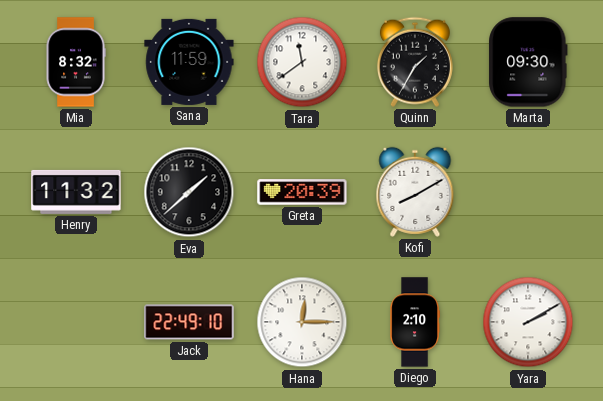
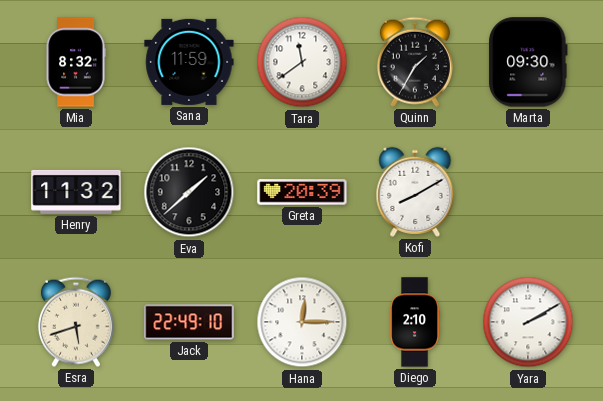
Esra: none -> 5:42
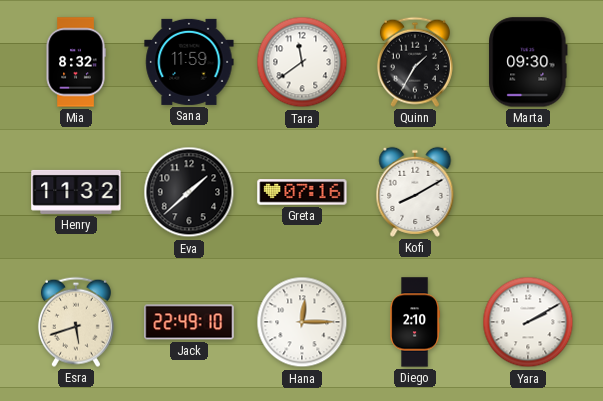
Greta: 20:39 -> 07:16
